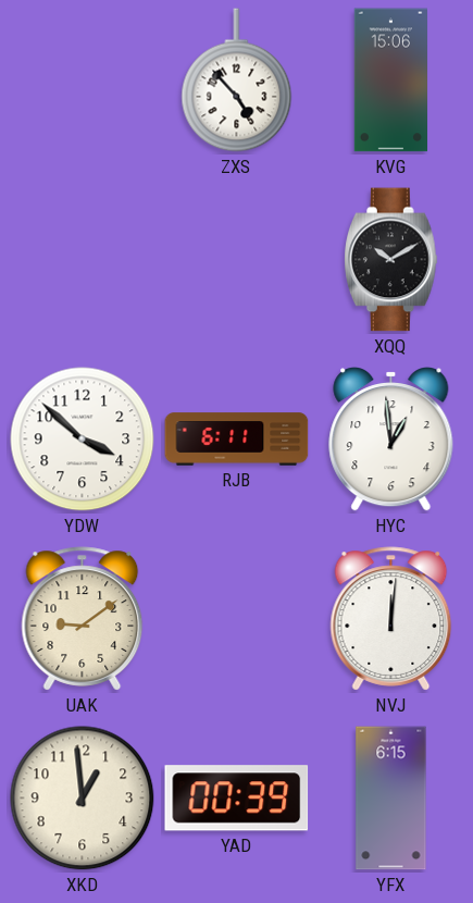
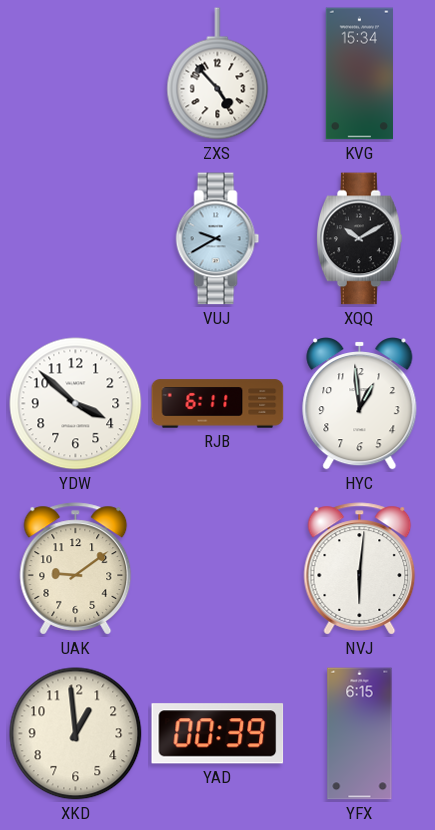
KVG: 15:06 -> 15:34
VUJ: none -> 9:40
NVJ: 12:01 -> 6:01
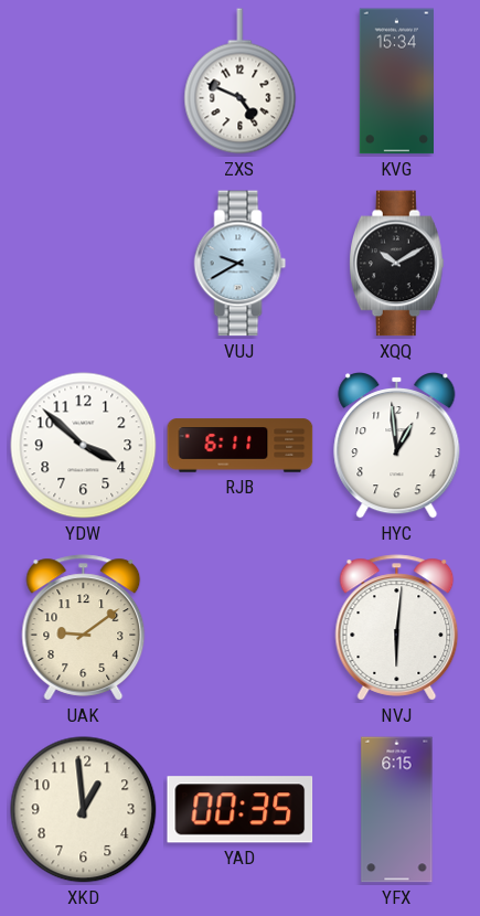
ZXS: 4:53 -> 4:49
YAD: 00:39 -> 00:35
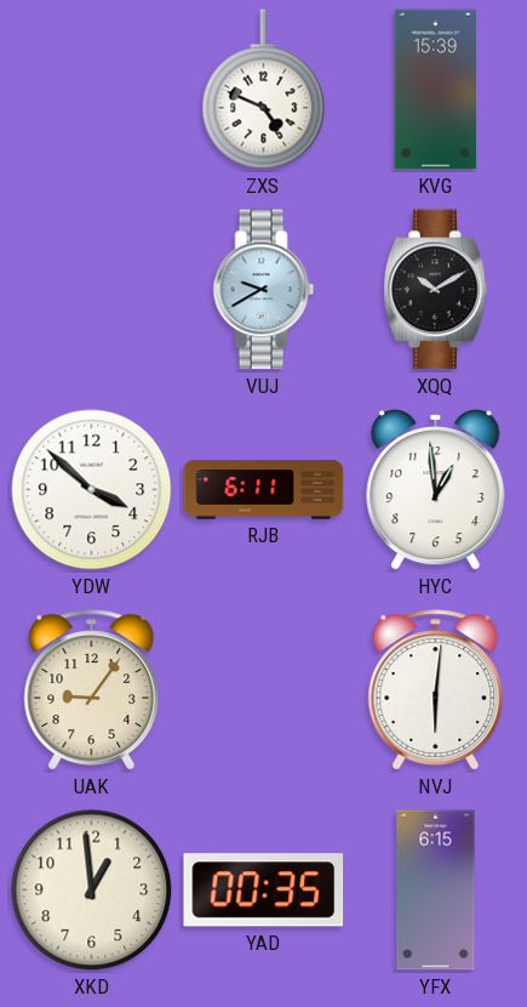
KVG: 15:34 -> 15:39
UAK: 9:09 -> 9:06
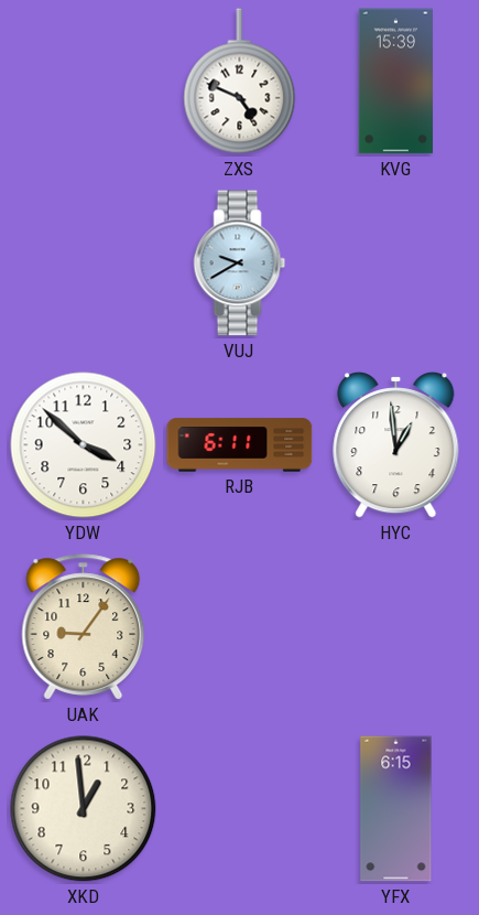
XQQ: 10:10 -> none
NVJ: 6:01 -> none
YAD: 00:35 -> none
